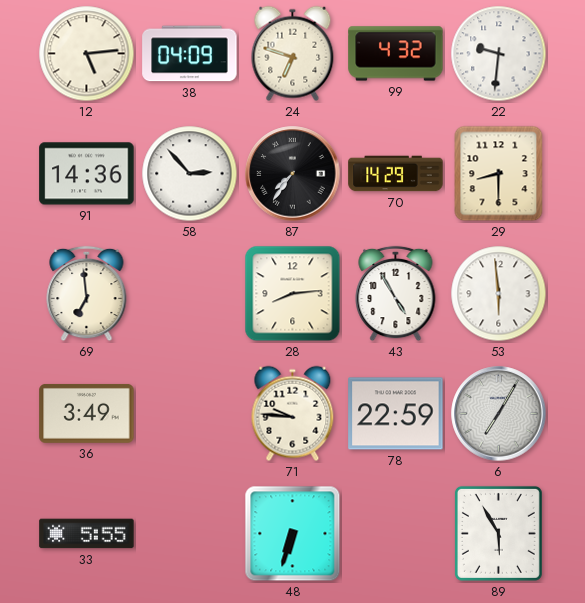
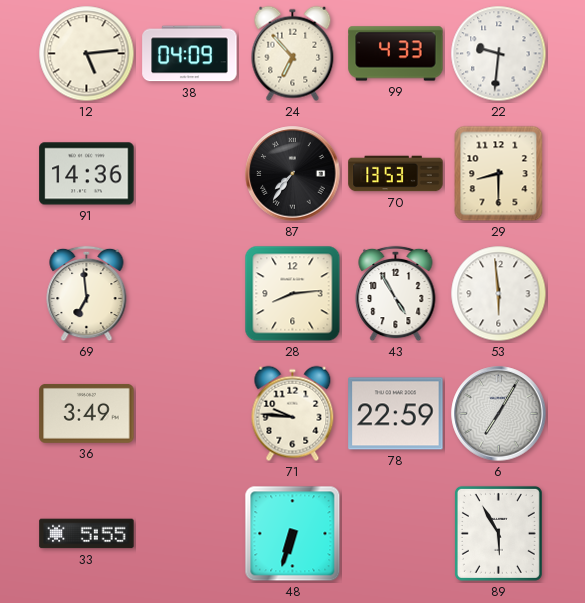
24: 6:48 -> 6:53
99: 4:32 -> 4:33
58: 2:53 -> none
70: 14:29 -> 13:53
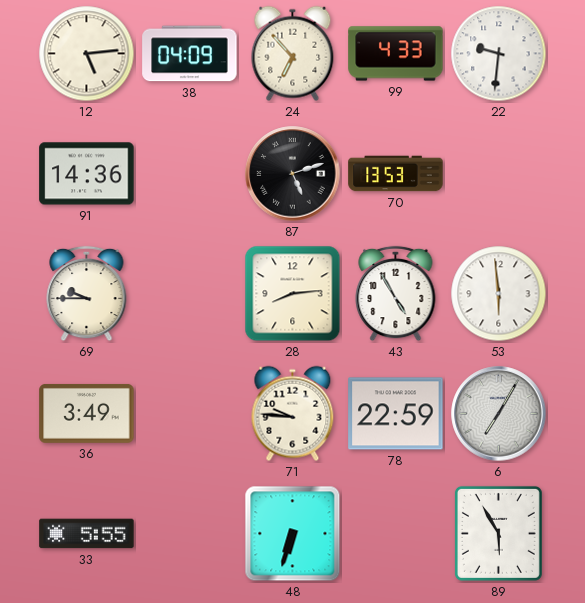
87: 7:36 -> 5:12
29: 8:30 -> none
69: 6:59 -> 9:45
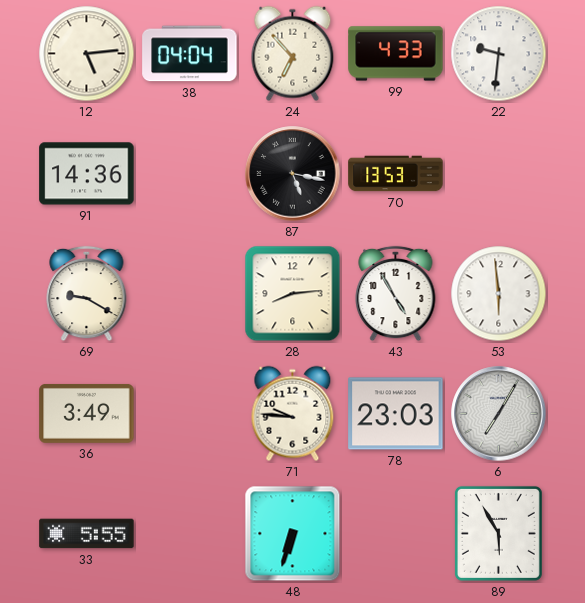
38: 04:09 -> 04:04
87: 5:12 -> 5:17
69: 9:45 -> 9:20
78: 22:59 -> 23:03
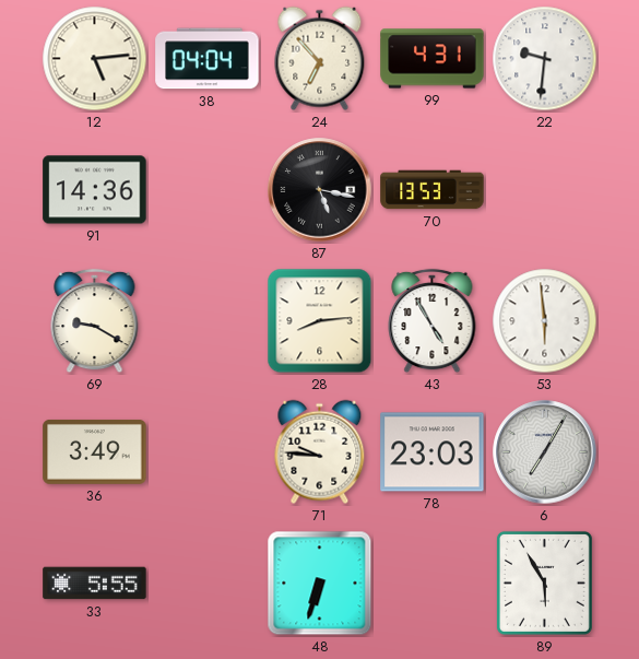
99: 4:33 -> 4:31
